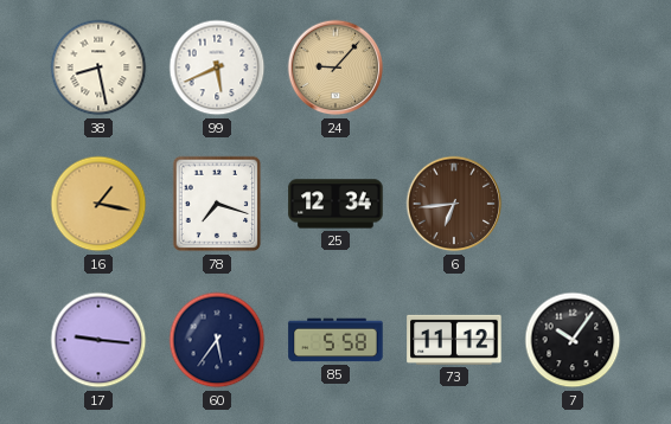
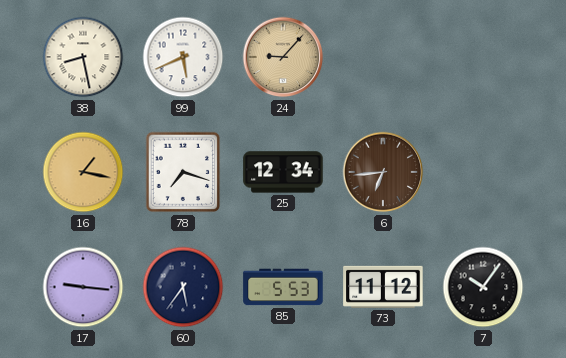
85: 5:58 -> 5:53
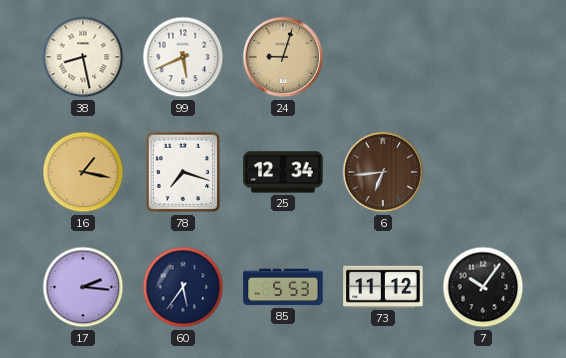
24: 9:07 -> 9:03
17: 9:16 -> 2:16
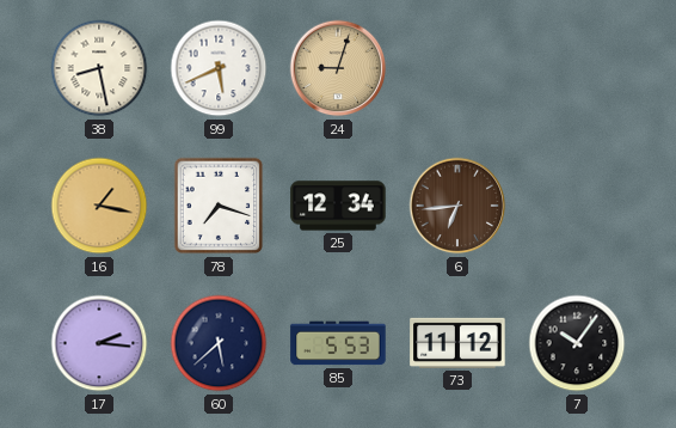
60: 5:36 -> 5:38
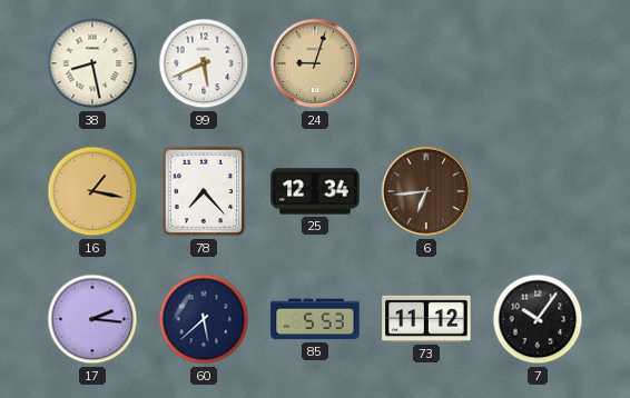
78: 7:18 -> 7:23
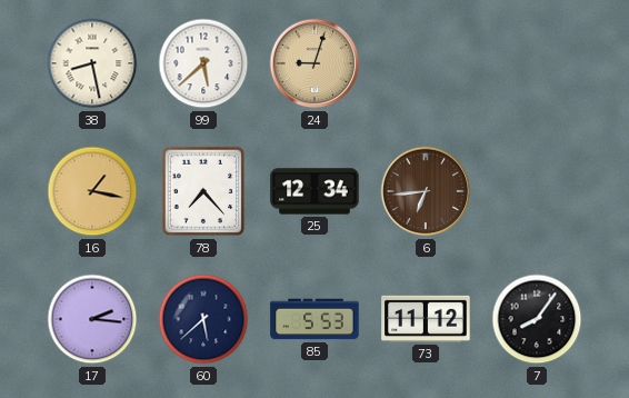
99: 5:41 -> 5:38
7: 10:06 -> 8:06
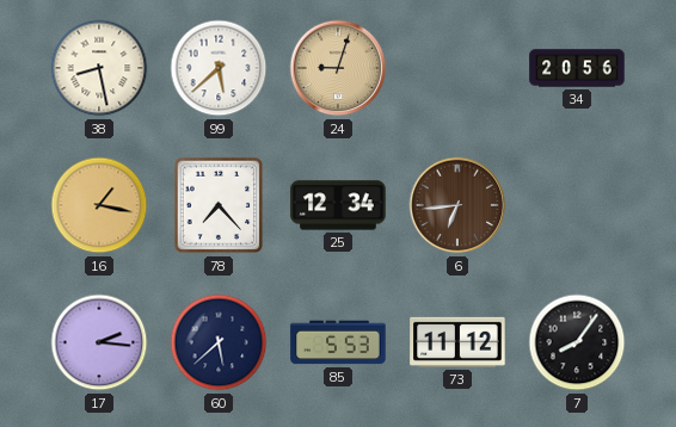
34: none -> 20:56
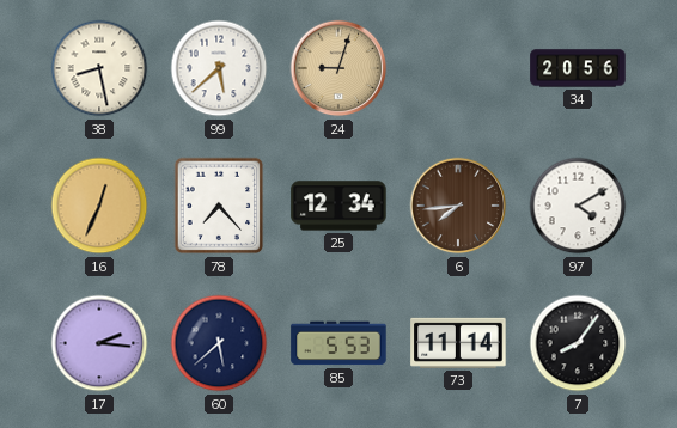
16: 1:17 -> 12:34
6: 6:44 -> 7:44
97: none -> 4:10
73: 11:12 -> 11:14
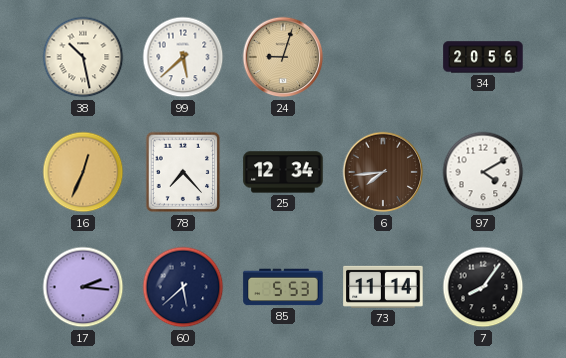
38: 8:28 -> 10:28
